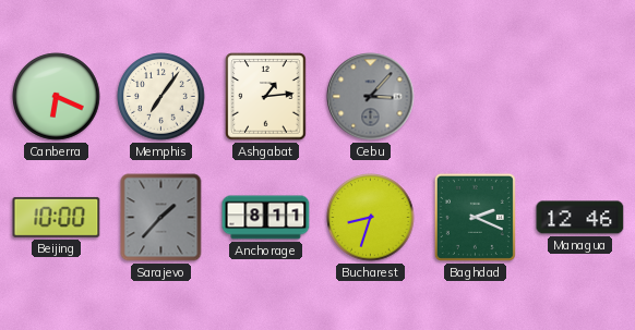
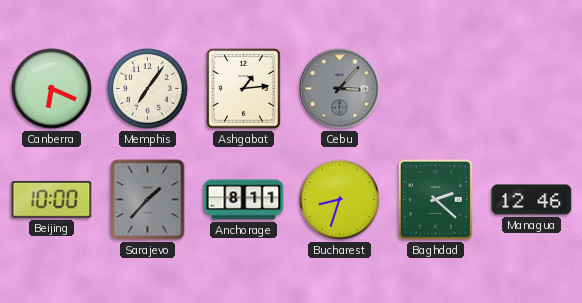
Baghdad: 2:19 -> 2:22
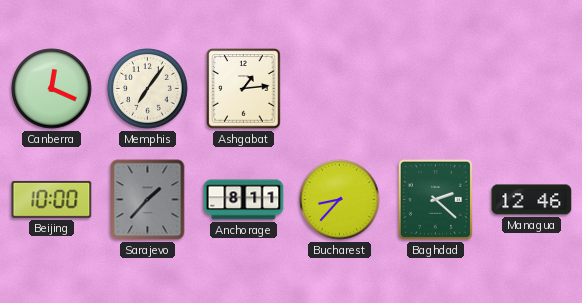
Canberra: 6:19 -> 12:19
Cebu: 3:07 -> none
Bucharest: 8:33 -> 8:37
